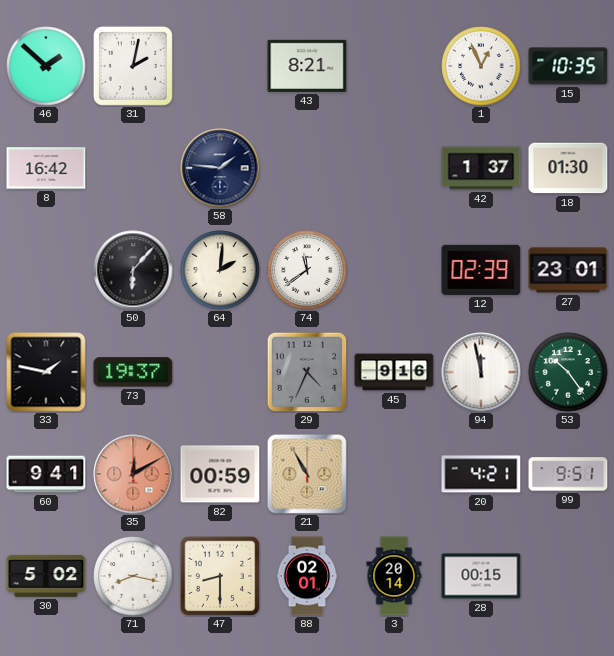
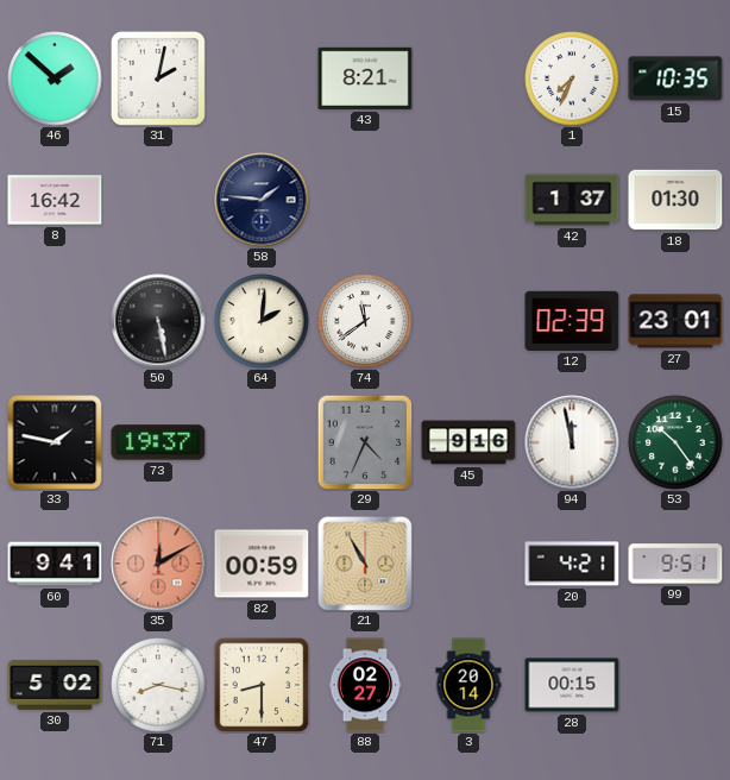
1: 12:56 -> 7:34
50: 6:07 -> 5:28
88: 02:01 -> 02:27
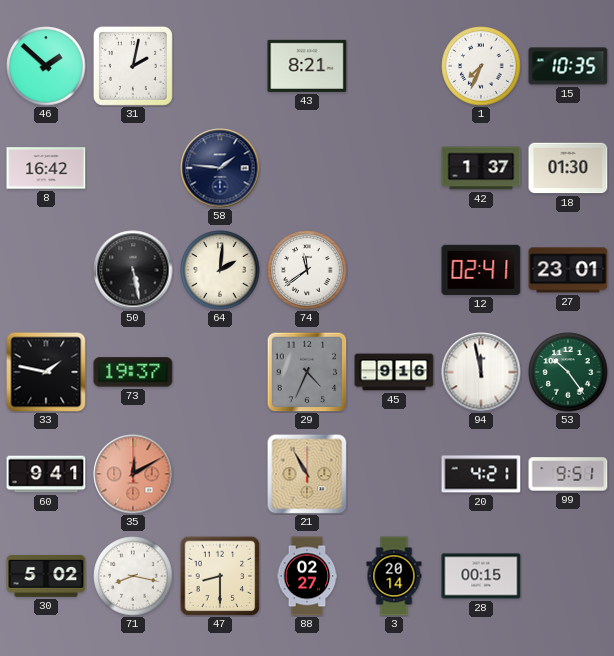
12: 02:39 -> 02:41
82: 00:59 -> none
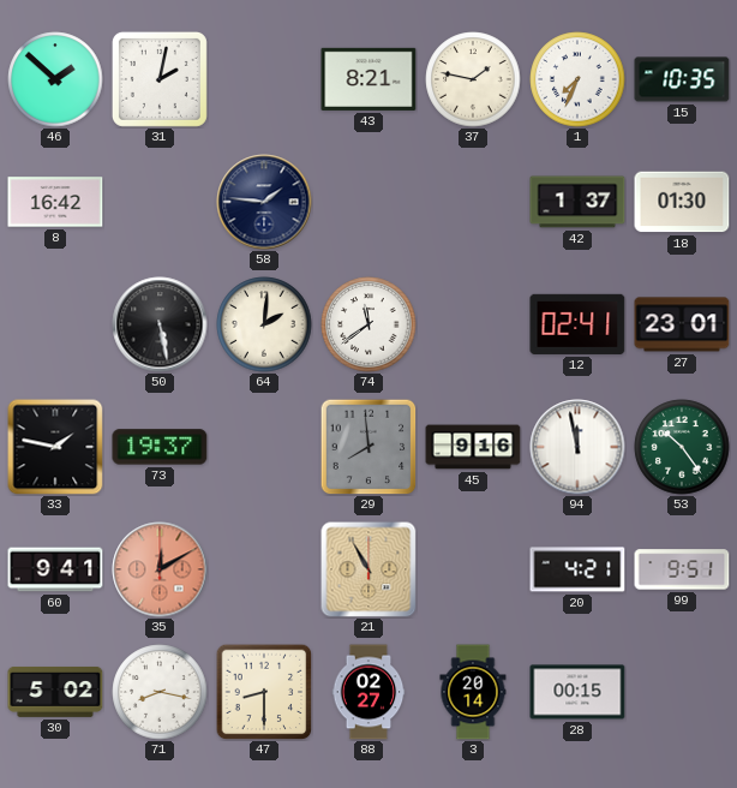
37: none -> 1:47
29: 4:34 -> 7:59
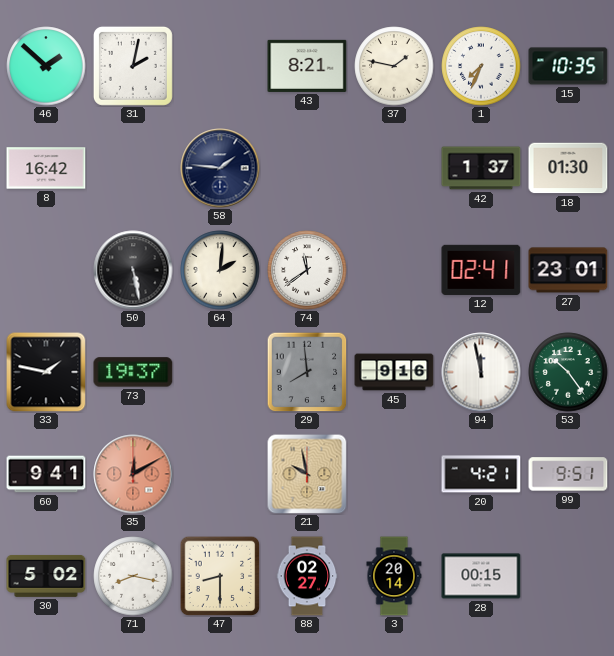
21: 10:55 -> 9:58
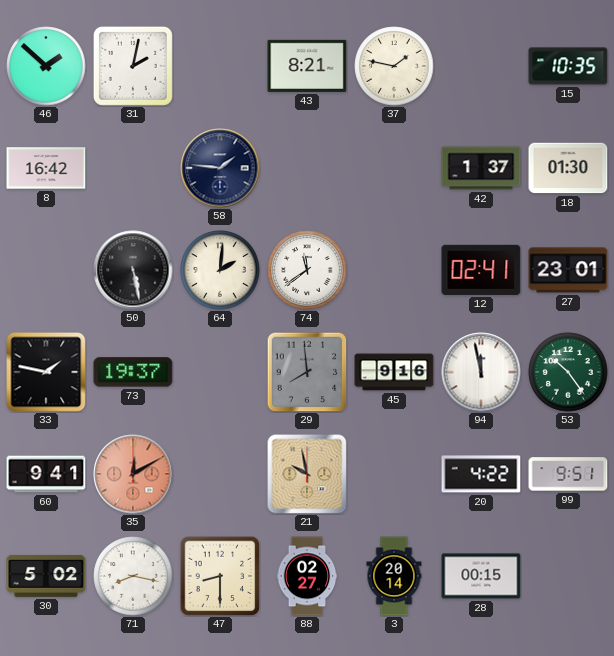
1: 7:34 -> none
20: 4:21 -> 4:22
